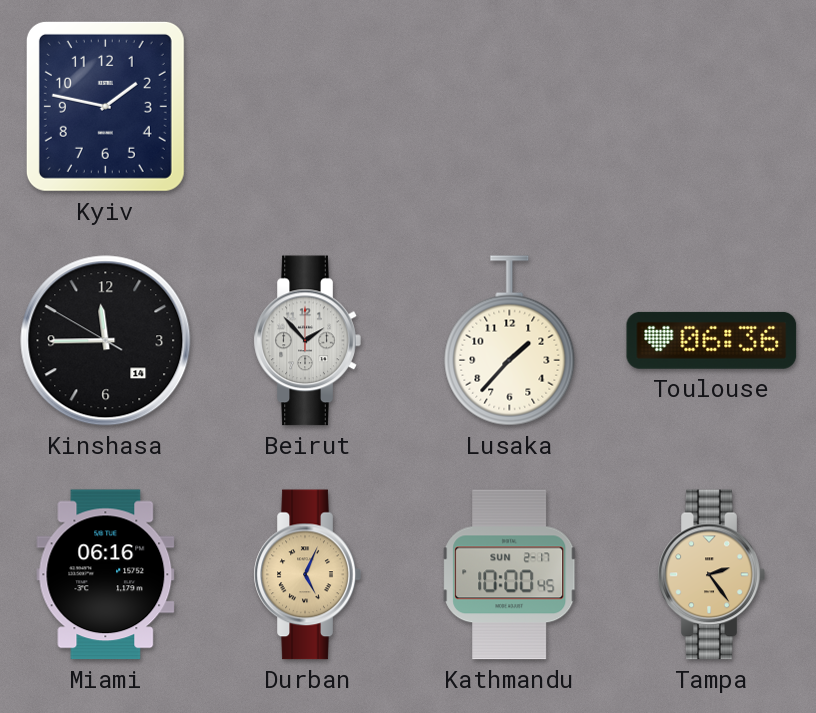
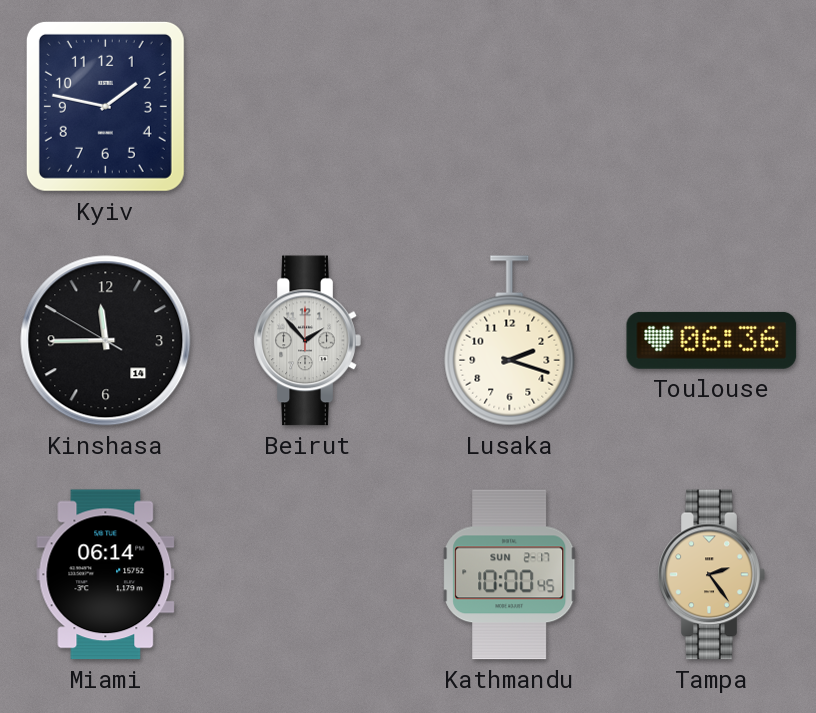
Lusaka: 1:37 -> 2:18
Miami: 06:16 -> 06:14
Durban: 5:04 -> none
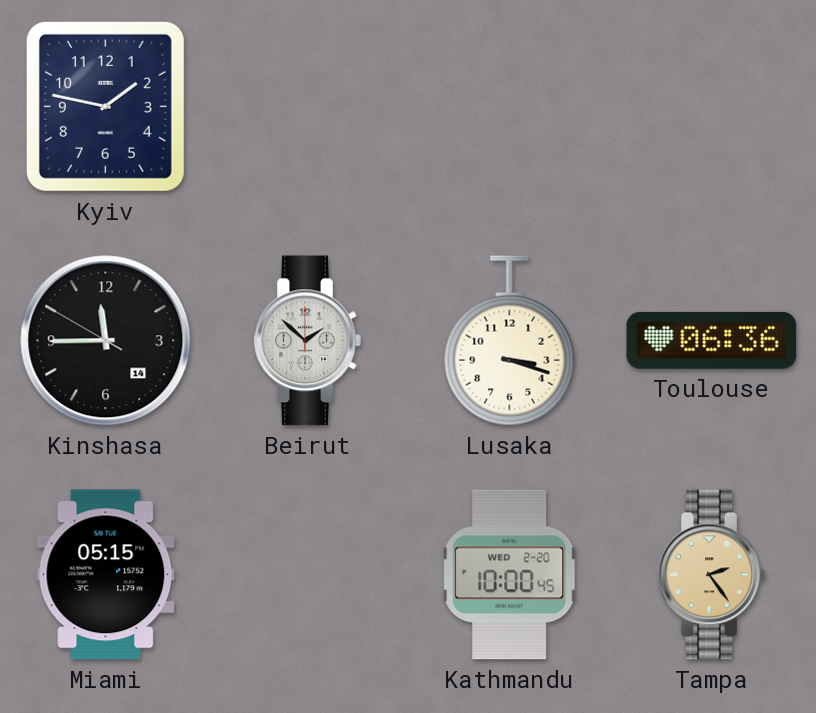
Beirut: 1:53 -> 1:52
Lusaka: 2:18 -> 3:18
Miami: 06:14 -> 05:15
Kathmandu date: SUN 2-17 -> WED 2-20
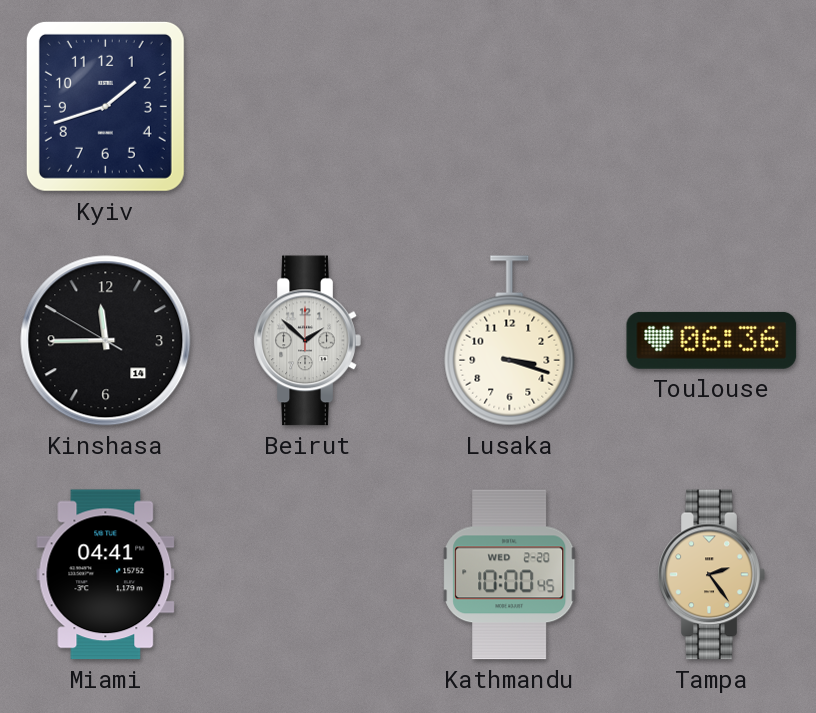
Kyiv: 1:47 -> 1:42
Miami: 05:15 -> 04:41
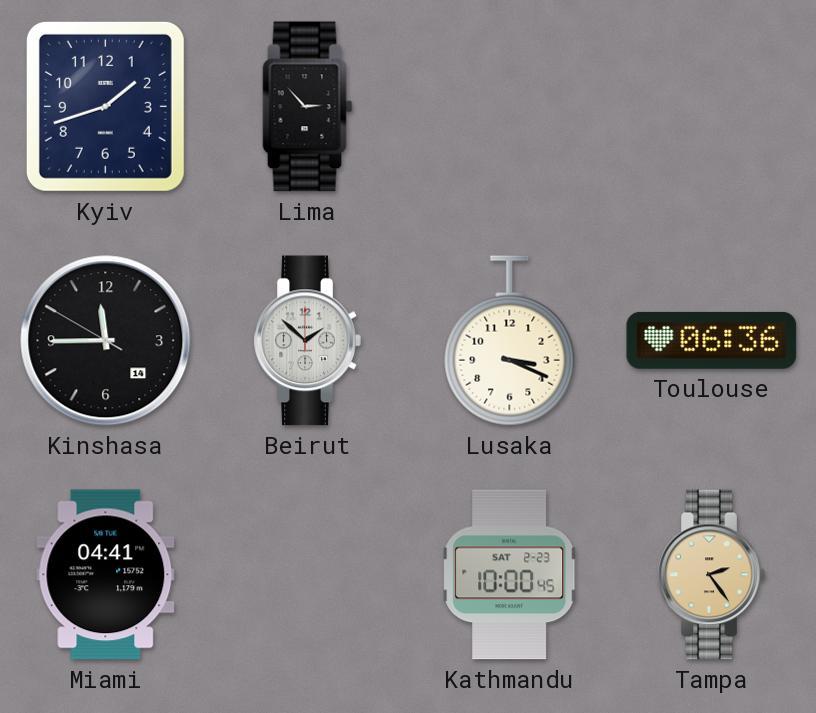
Lima: none -> 2:53
Lusaka: 3:18 -> 3:19
Kathmandu date: WED 2-20 -> SAT 2-23
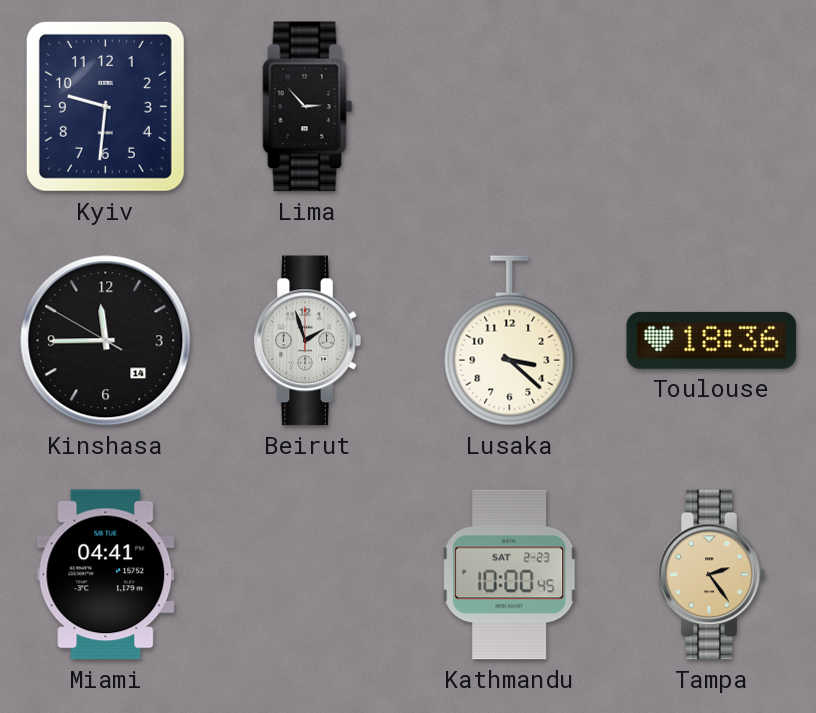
Kyiv: 1:42 -> 9:31
Beirut: 1:52 -> 1:57
Lusaka: 3:19 -> 3:22
Toulouse: 06:36 -> 18:36
